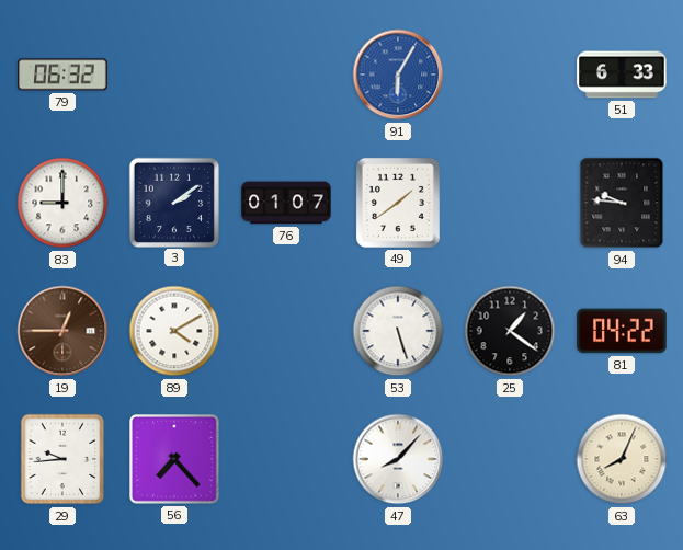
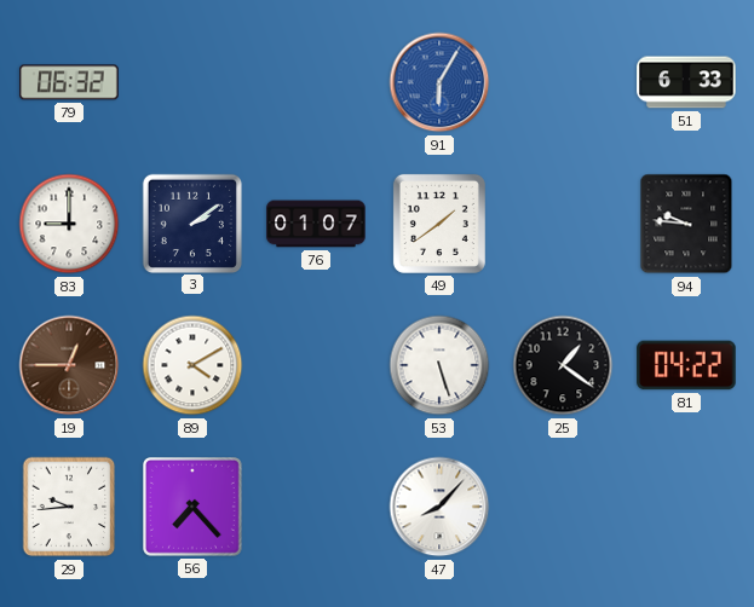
63: 8:04 -> none
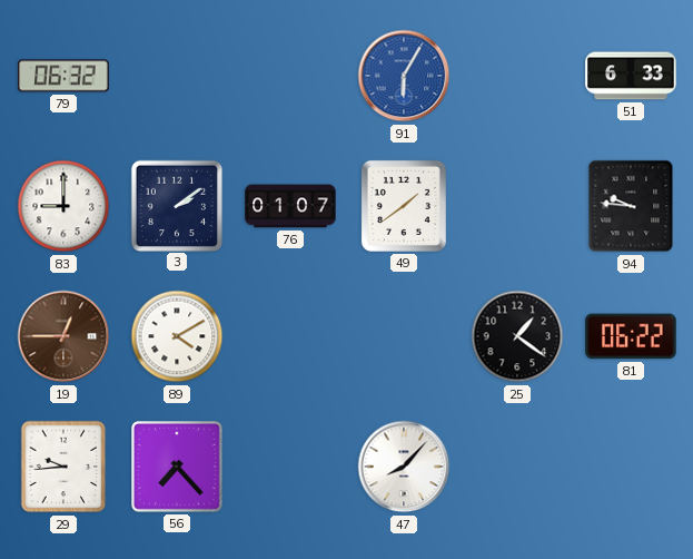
53: 5:27 -> none
81: 04:22 -> 06:22
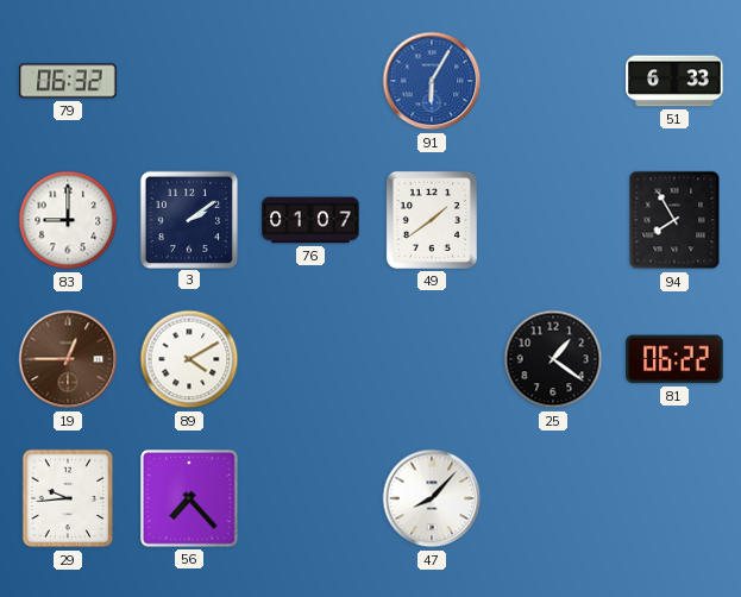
94: 9:46 -> 7:55
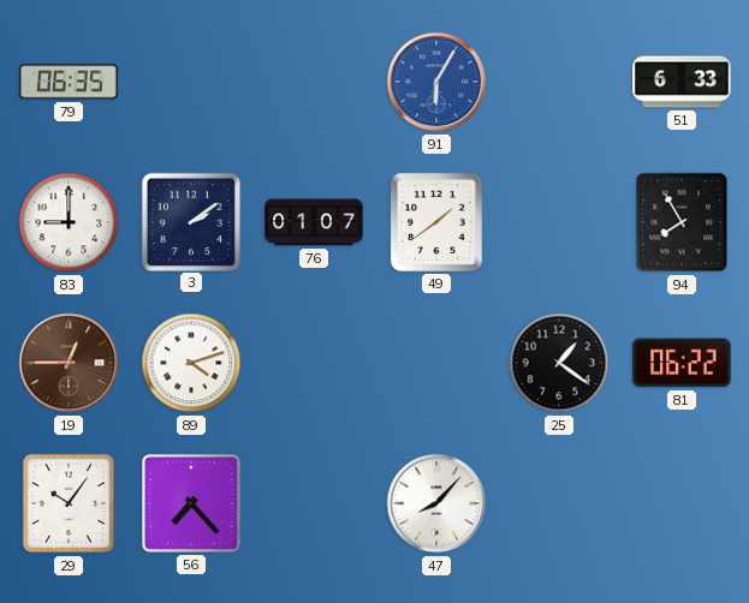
79: 06:32 -> 06:35
89: 4:10 -> 4:12
29: 9:44 -> 10:06
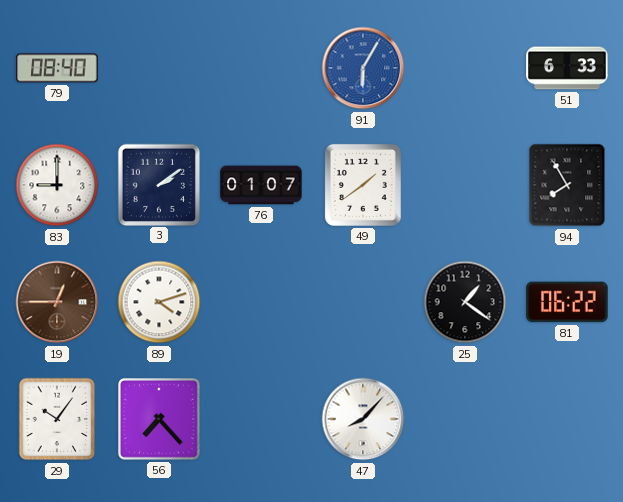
79: 06:35 -> 08:40
